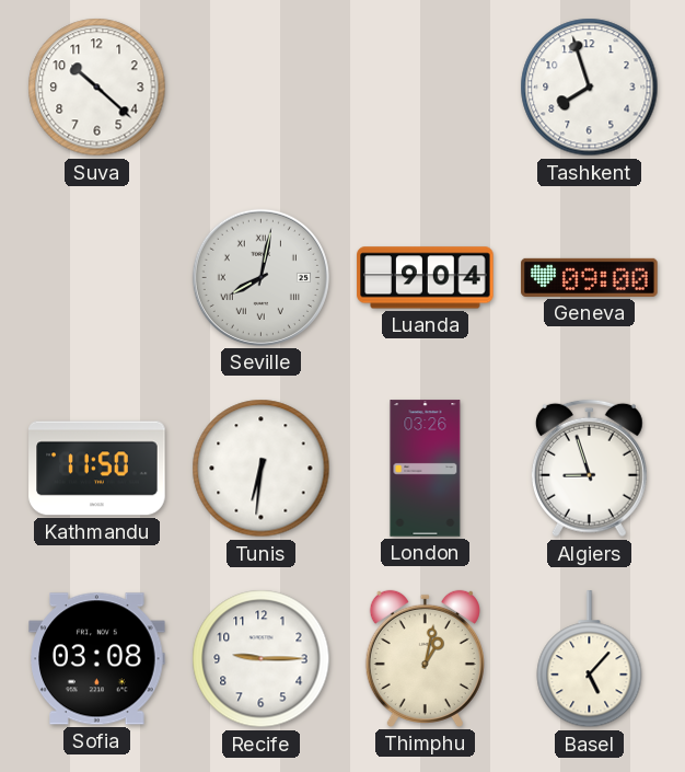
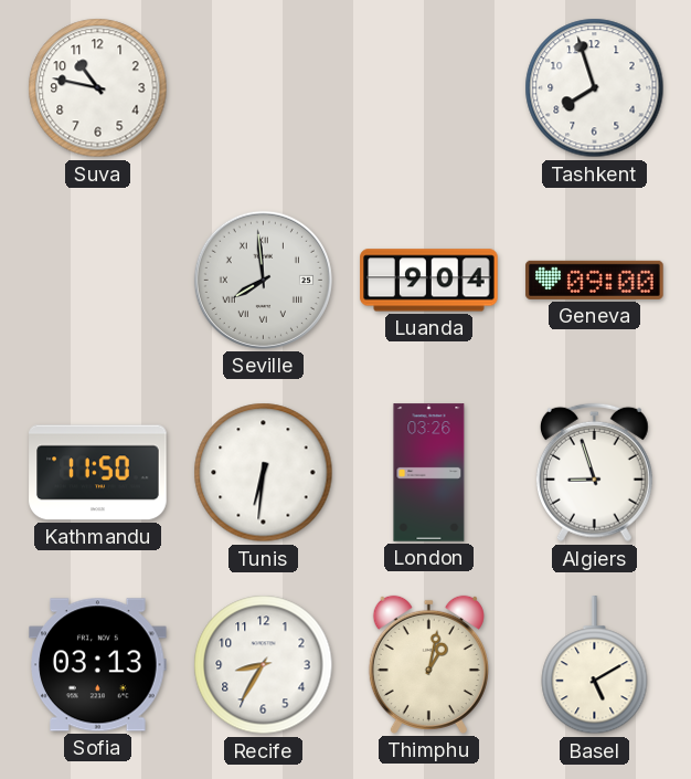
Suva: 10:22 -> 10:47
Seville: 8:02 -> 7:59
Sofia: 03:08 -> 03:13
Recife: 9:15 -> 8:35
Basel: 5:07 -> 5:10
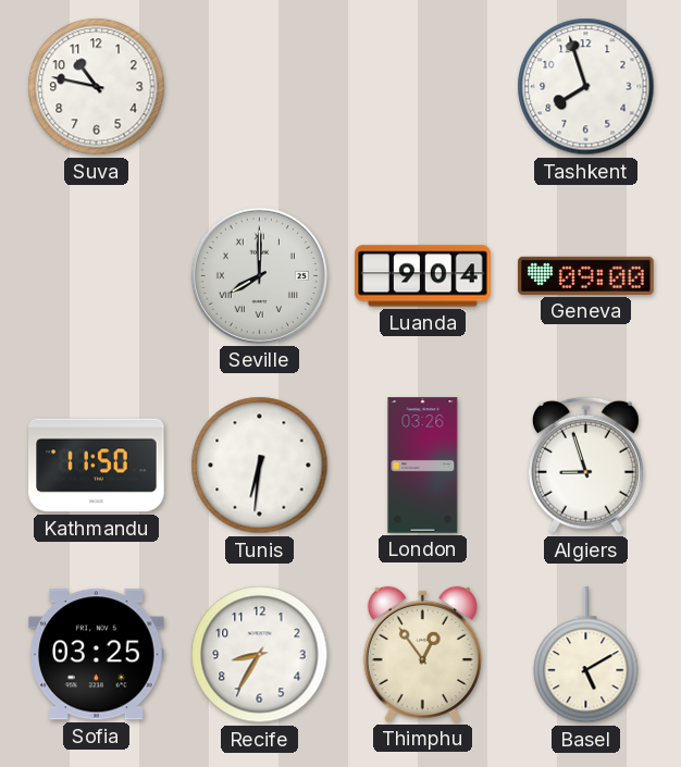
Seville: 7:59 -> 8:00
Sofia: 03:13 -> 03:25
Thimphu: 1:02 -> 12:54
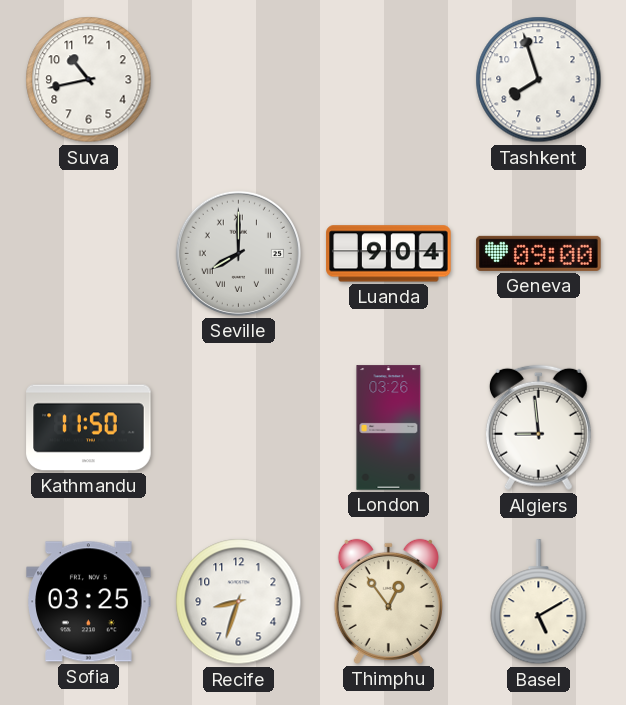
Suva: 10:47 -> 10:43
Tunis: 6:31 -> none
Algiers: 8:57 -> 8:59
Recife: 8:35 -> 8:33
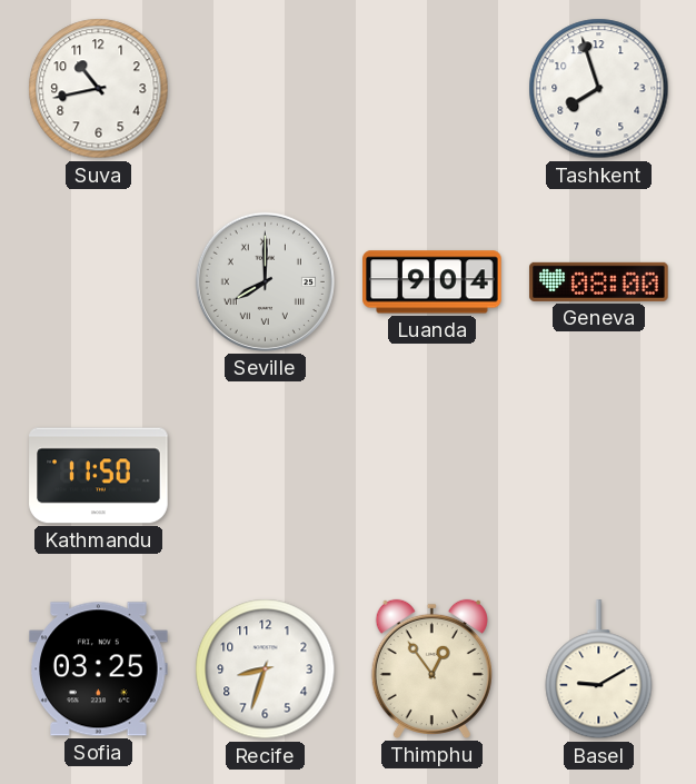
Geneva: 09:00 -> 08:00
London: 03:26 -> none
Algiers: 8:59 -> none
Basel: 5:10 -> 9:10
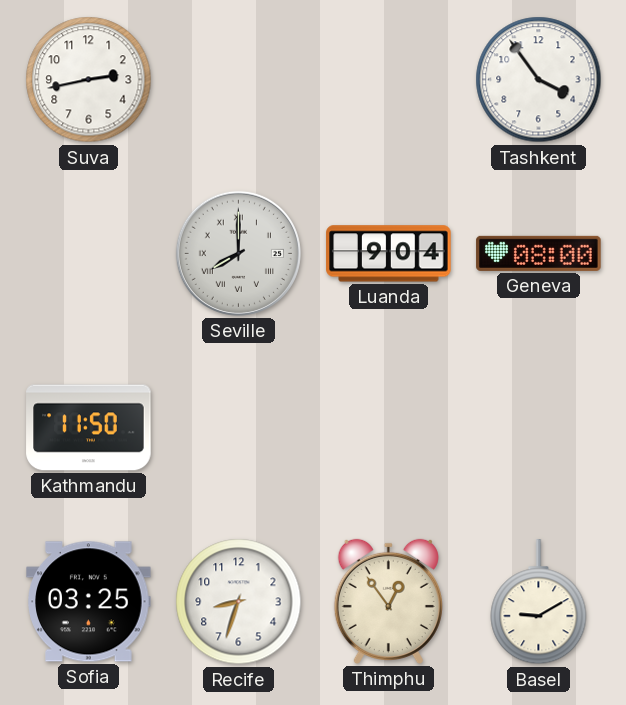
Suva: 10:43 -> 2:43
Tashkent: 7:57 -> 3:54
